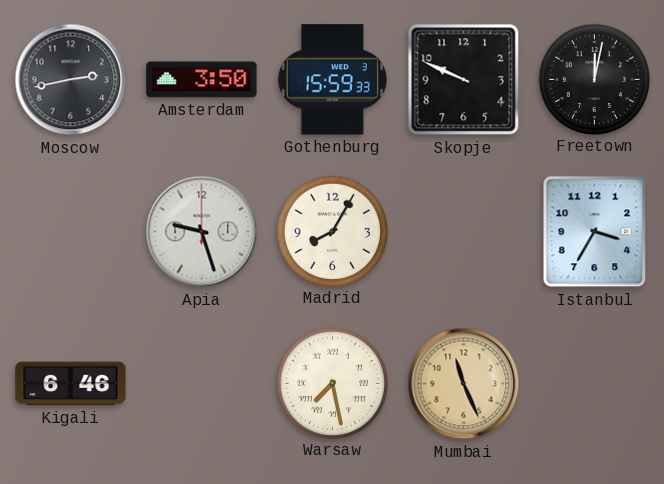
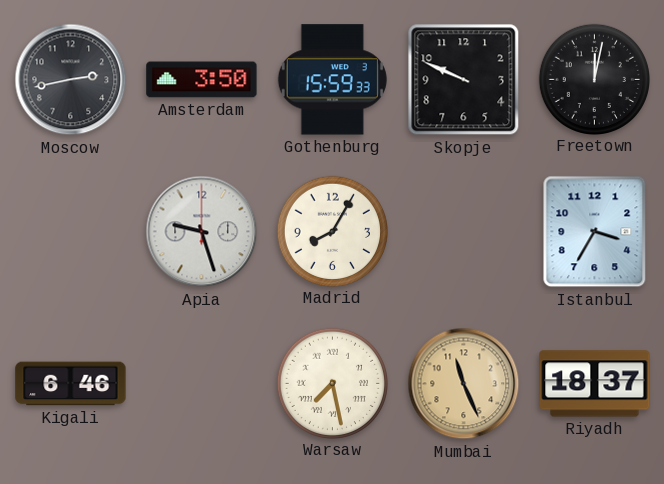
Riyadh: none -> 18:37
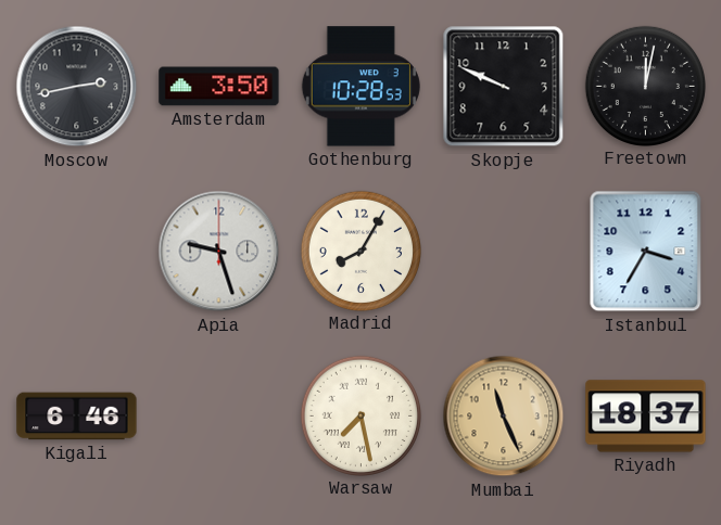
Gothenburg: 15:59 -> 10:28
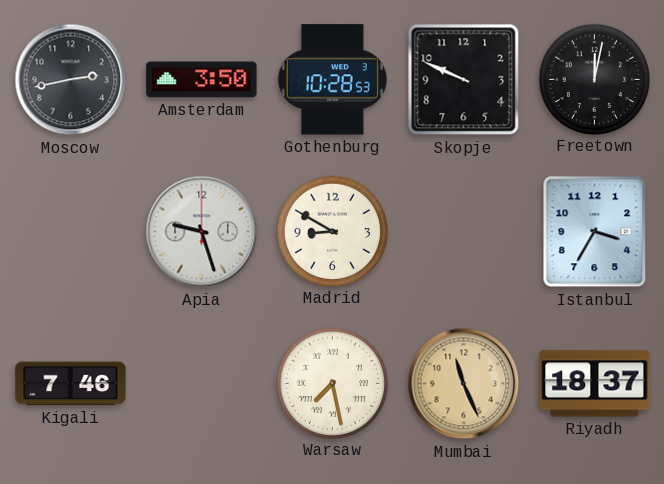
Madrid: 8:05 -> 8:50
Kigali: 6:46 -> 7:46
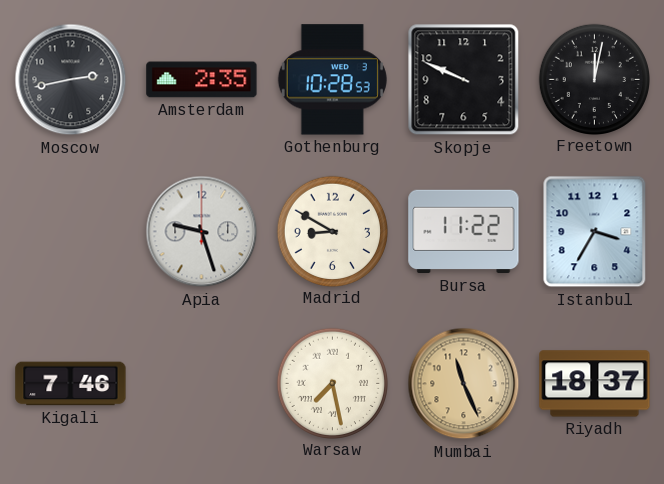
Amsterdam: 3:50 -> 2:35
Bursa: none -> 11:22
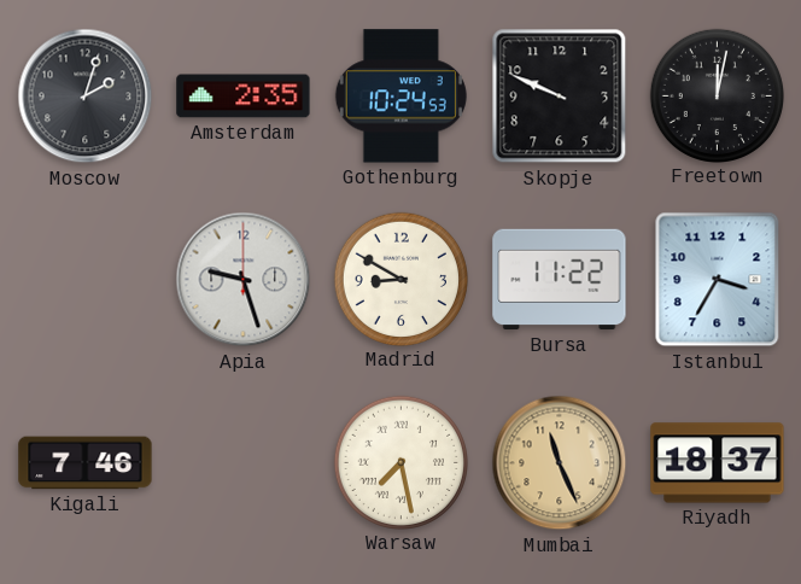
Moscow: 2:43 -> 2:03
Gothenburg: 10:28 -> 10:24
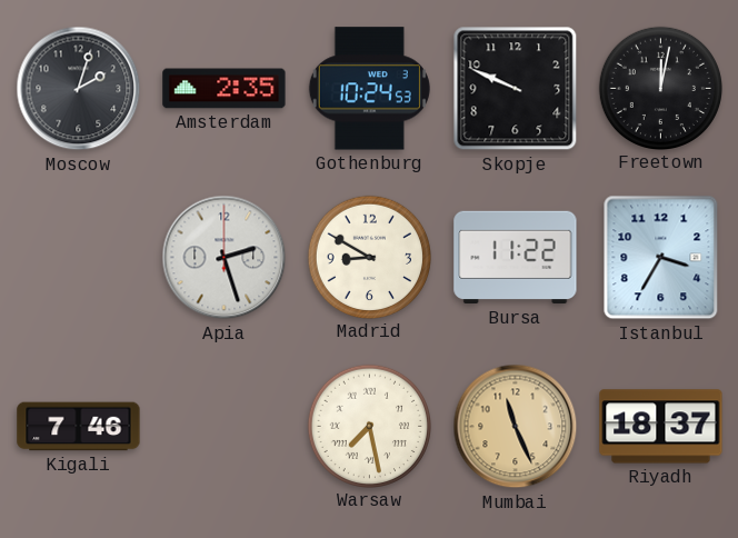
Apia: 9:27 -> 2:27
